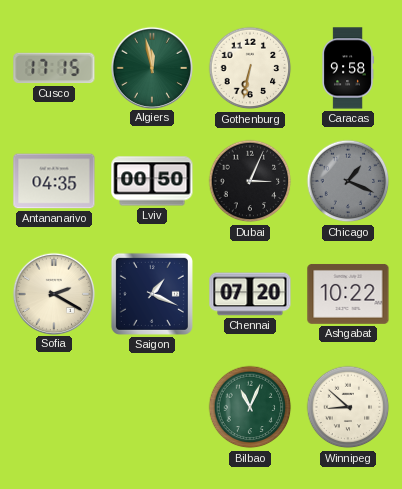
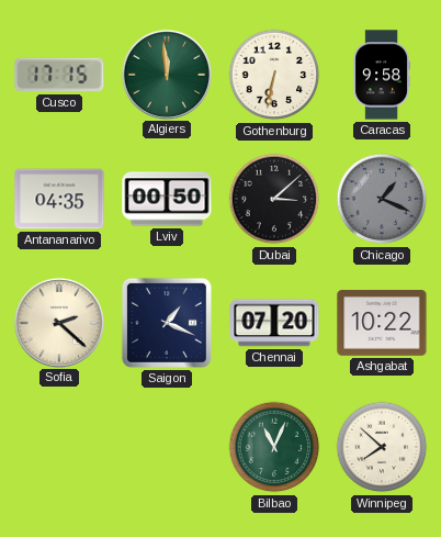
Algiers: 11:58 -> 11:59
Dubai: 3:04 -> 3:08
Sofia: 2:20 -> 2:22
Winnipeg: 8:52 -> 7:52
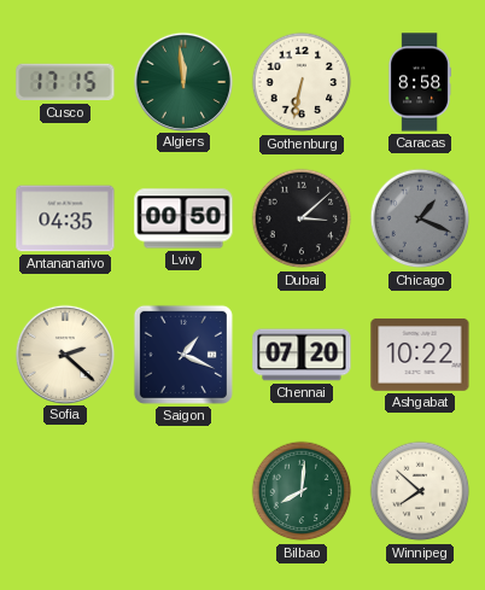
Caracas: 9:58 -> 8:58
Bilbao: 11:04 -> 8:01
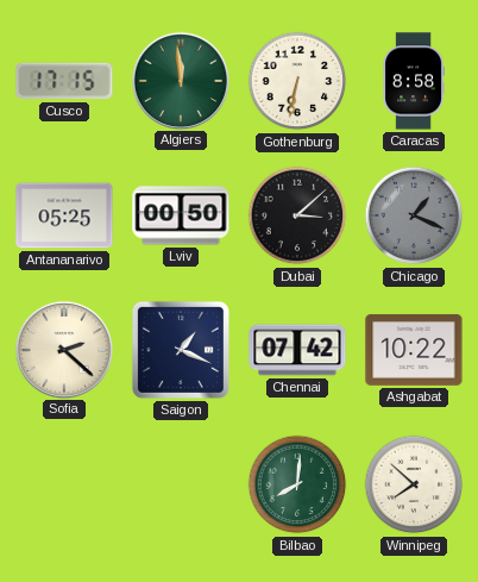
Antananarivo: 04:35 -> 05:25
Chennai: 07:20 -> 07:42
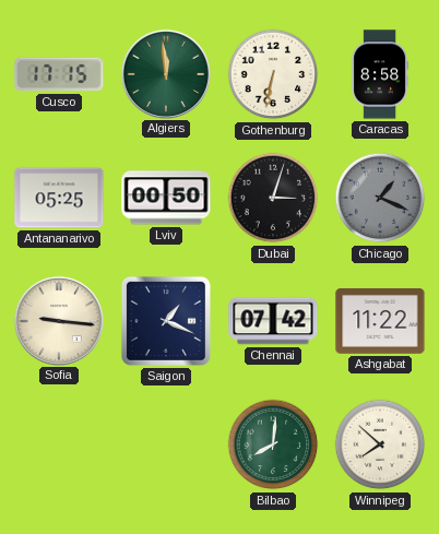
Dubai: 3:08 -> 3:03
Sofia: 2:22 -> 9:16
Ashgabat: 10:22 -> 11:22
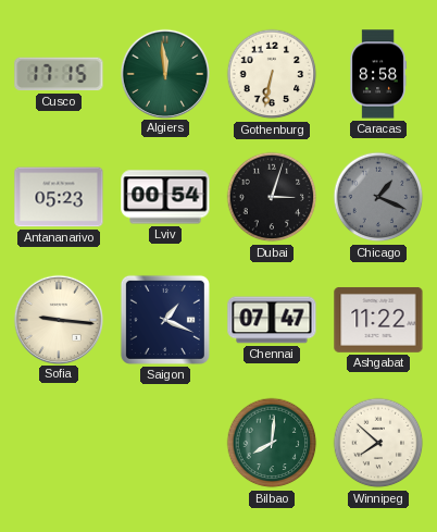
Antananarivo: 05:25 -> 05:23
Lviv: 00:50 -> 00:54
Chennai: 07:42 -> 07:47
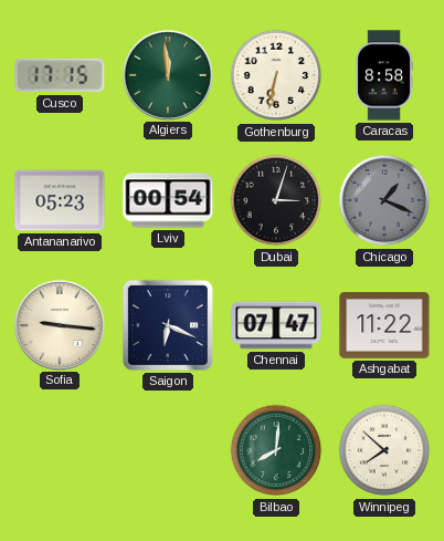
Saigon: 1:19 -> 6:19
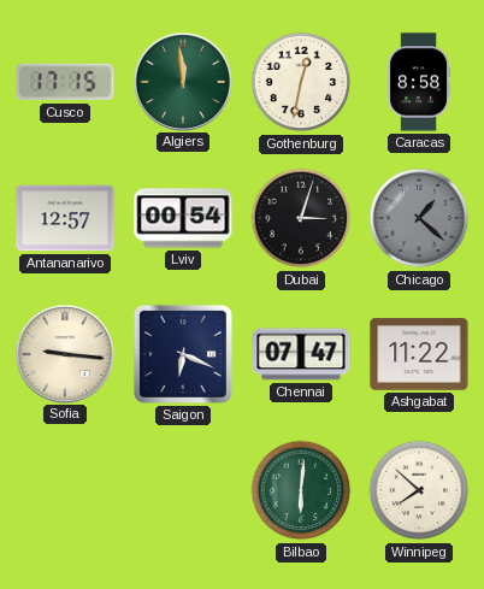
Gothenburg: 6:32 -> 12:32
Antananarivo: 05:23 -> 12:57
Chicago: 1:19 -> 1:22
Bilbao: 8:01 -> 6:01
